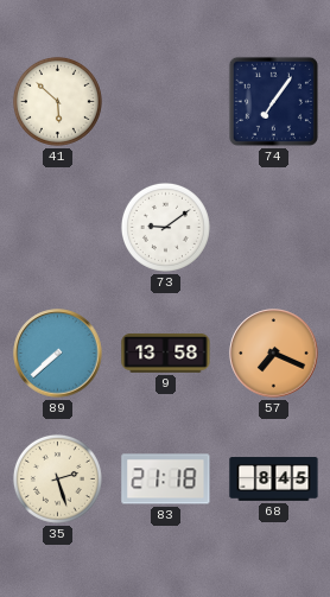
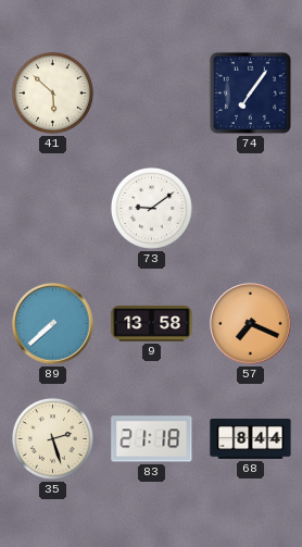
68: 8:45 -> 8:44
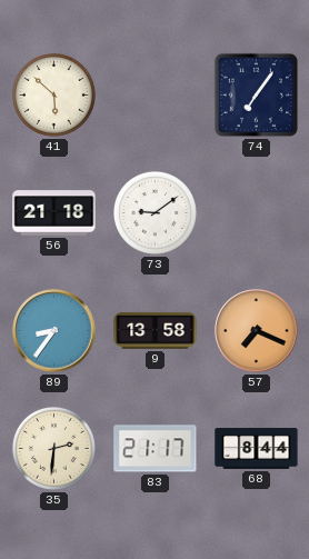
56: none -> 21:18
89: 7:38 -> 8:36
35: 2:27 -> 2:31
83: 21:18 -> 21:17
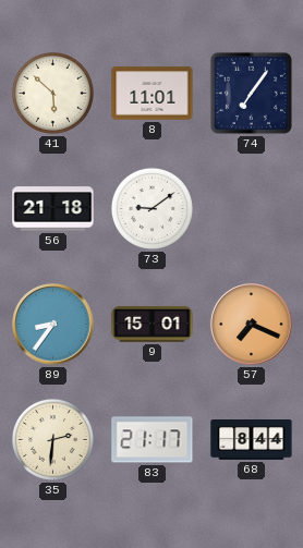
8: none -> 11:01
9: 13:58 -> 15:01
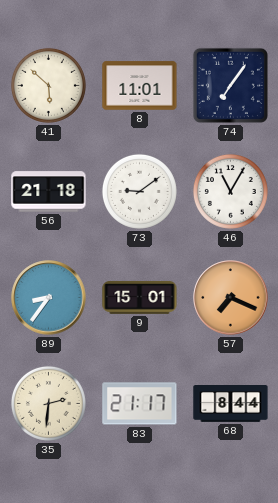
46: none -> 11:05
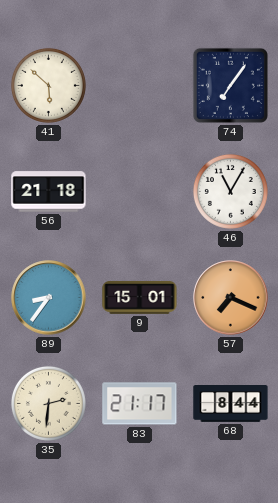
8: 11:01 -> none
73: 9:09 -> none
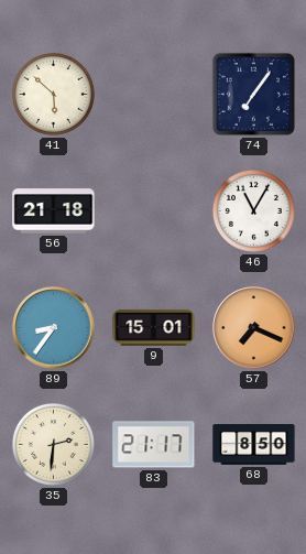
68: 8:44 -> 8:50
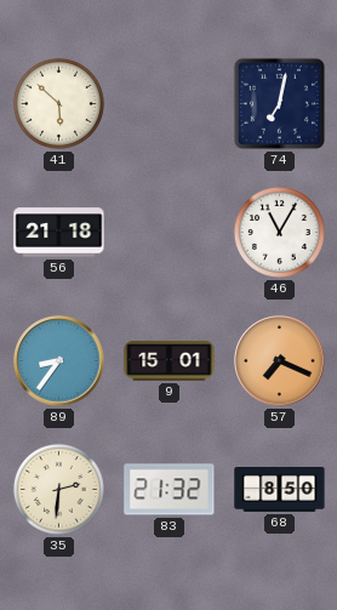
74: 7:06 -> 7:02
83: 21:17 -> 21:32
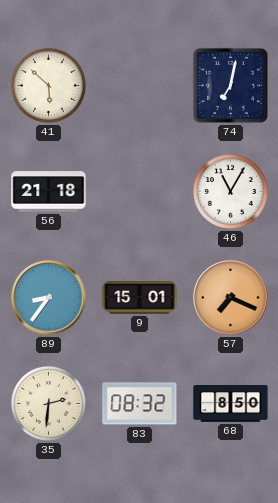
83: 21:32 -> 08:32
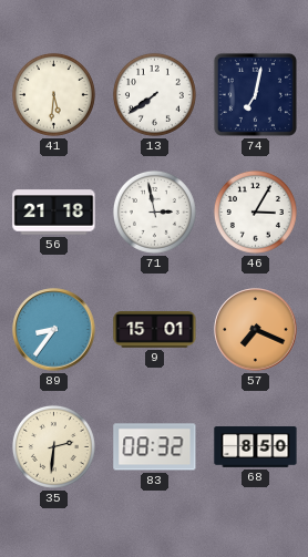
41: 5:52 -> 5:31
13: none -> 7:39
71: none -> 2:58
46: 11:05 -> 3:05
